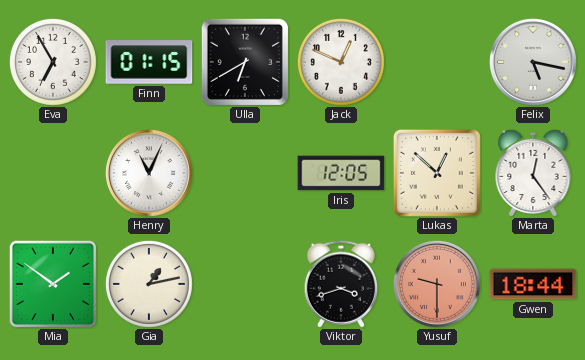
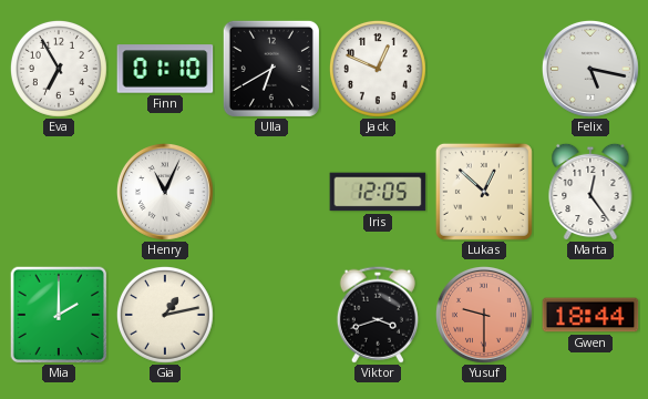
Finn: 01:15 -> 01:10
Mia: 1:51 -> 2:00
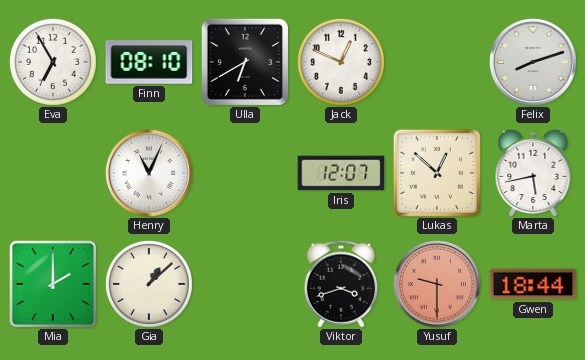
Finn: 01:10 -> 08:10
Felix: 5:17 -> 8:12
Iris: 12:05 -> 12:07
Marta: 12:24 -> 5:43
Gia: 1:13 -> 1:08
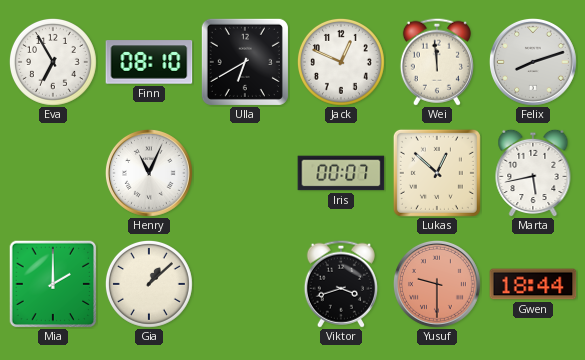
Wei: none -> 11:59
Iris: 12:07 -> 00:07
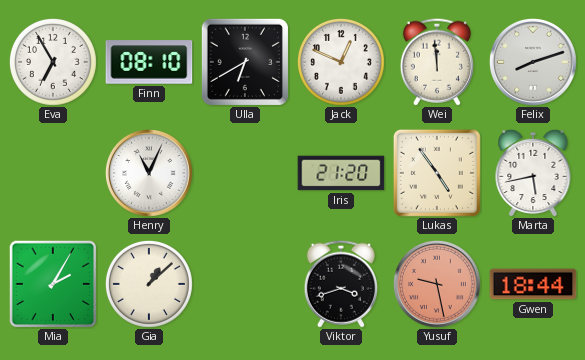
Iris: 00:07 -> 21:20
Lukas: 12:52 -> 4:54
Mia: 2:00 -> 2:05
Yusuf: 9:30 -> 9:28
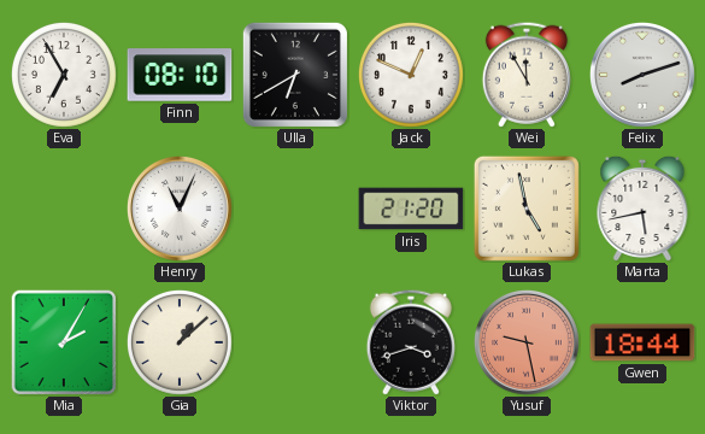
Wei: 11:59 -> 11:55
Lukas: 4:54 -> 4:58
